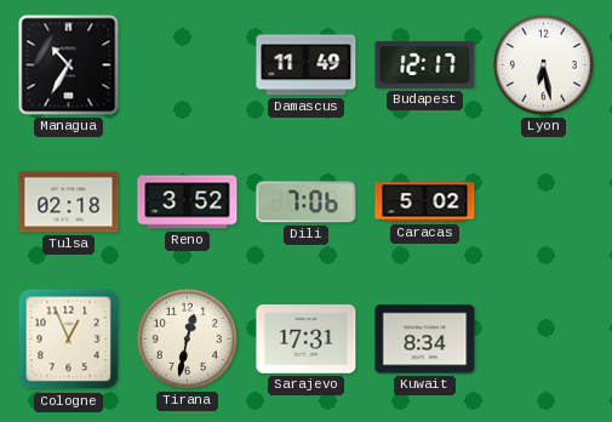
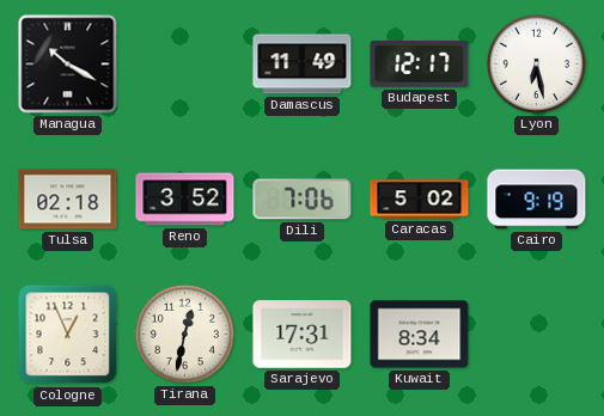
Managua: 10:35 -> 10:20
Cairo: none -> 9:19
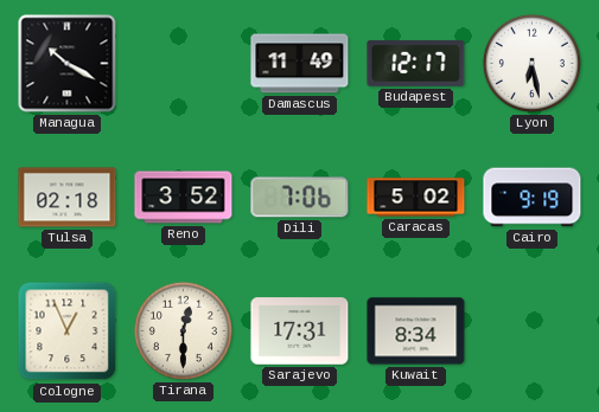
Tirana: 12:32 -> 12:30
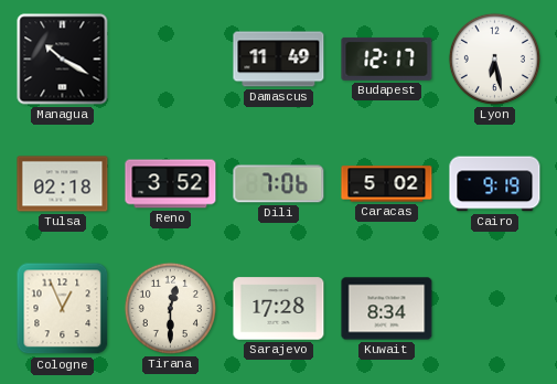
Sarajevo: 17:31 -> 17:28
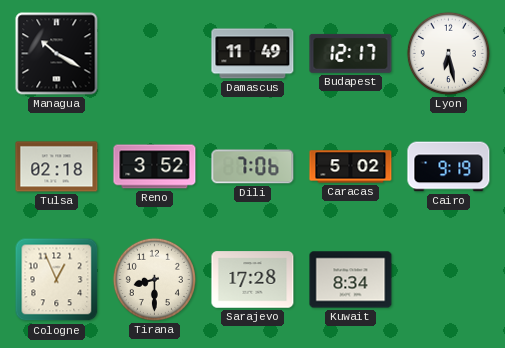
Tirana: 12:30 -> 8:30
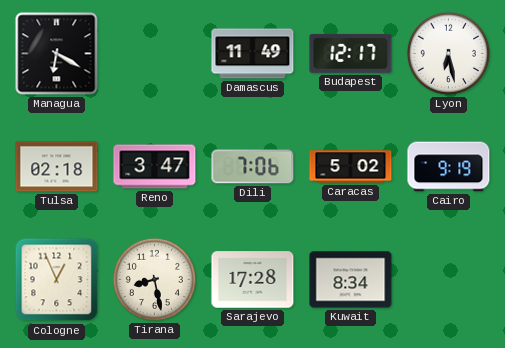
Managua: 10:20 -> 6:20
Reno: 3:52 -> 3:47
Tirana: 8:30 -> 8:28
